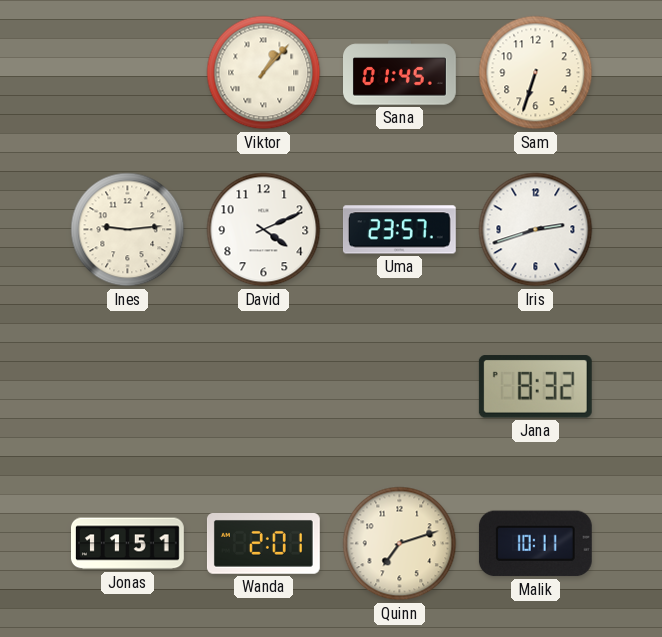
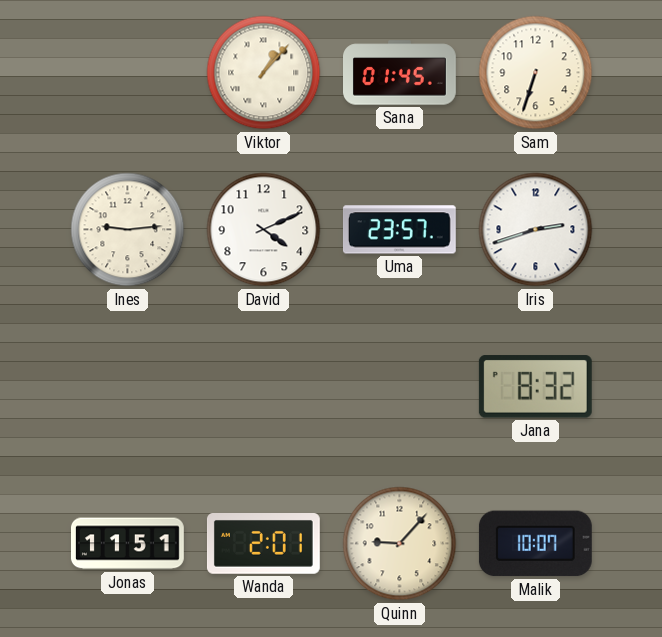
Quinn: 7:12 -> 9:07
Malik: 10:11 -> 10:07
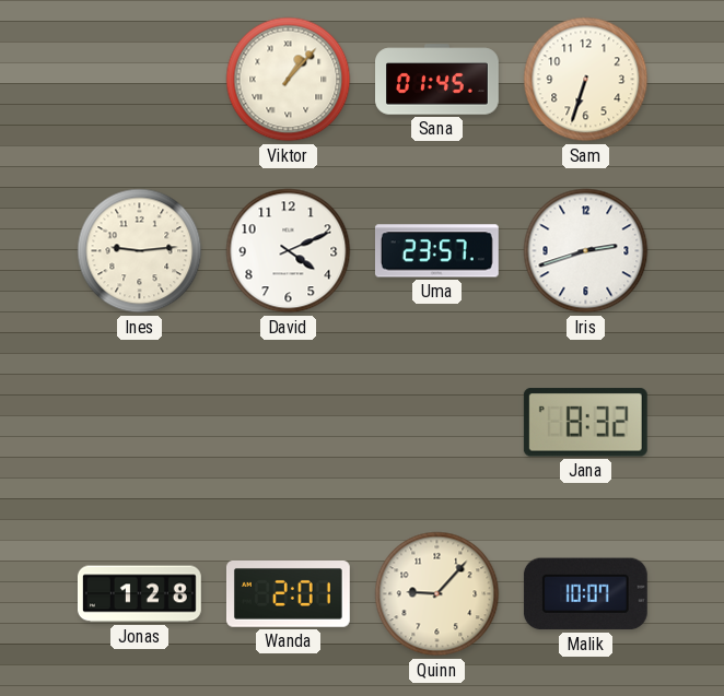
Jonas: 11:51 -> 1:28
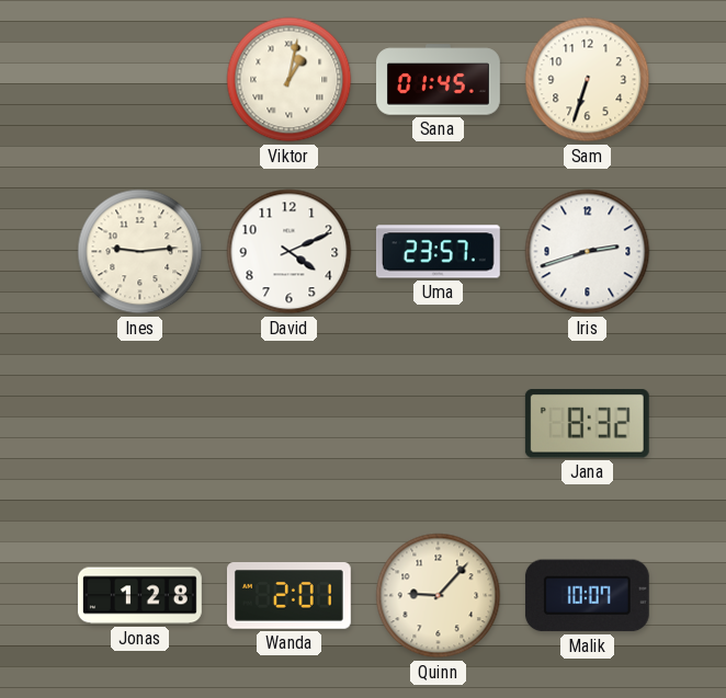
Viktor: 1:07 -> 1:02
